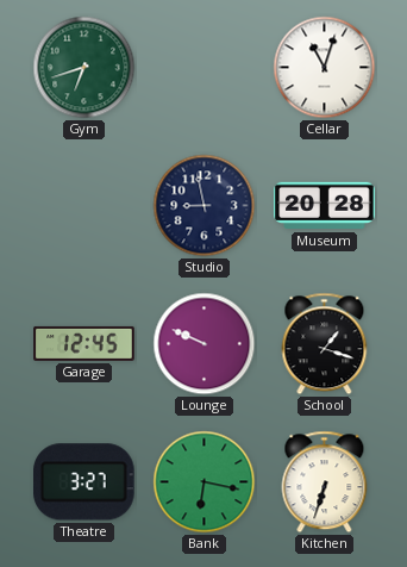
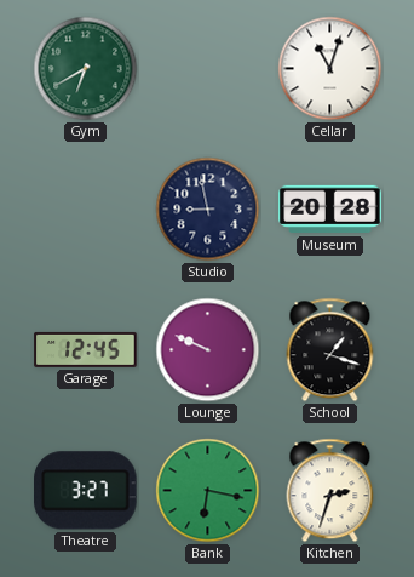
Gym: 6:42 -> 6:40
Kitchen: 6:33 -> 2:33
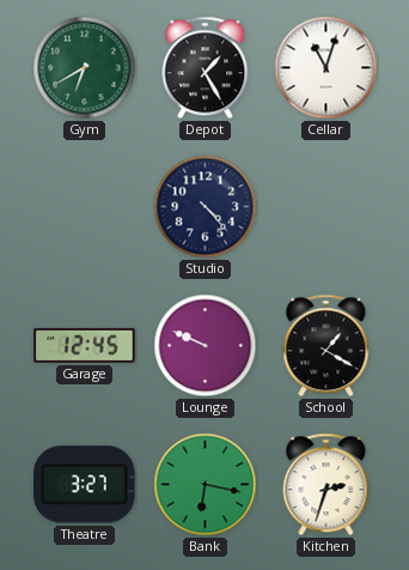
Depot: none -> 1:25
Studio: 8:58 -> 4:23
Museum: 20:28 -> none
School: 1:18 -> 1:20
